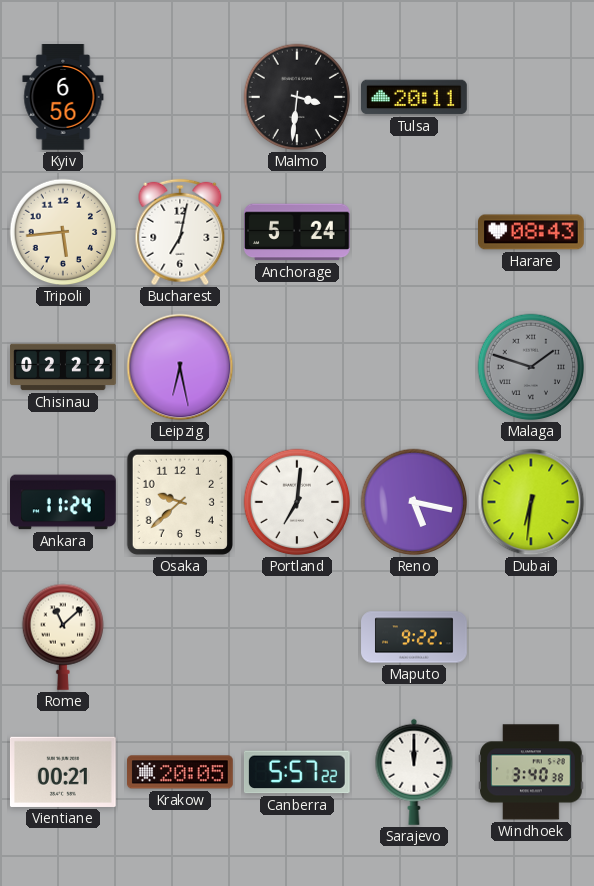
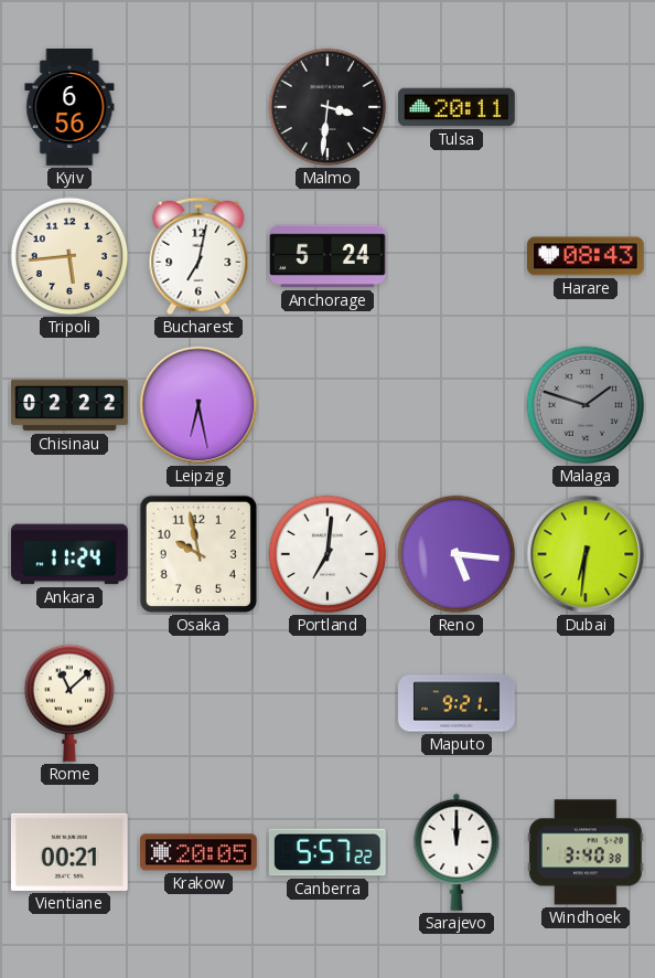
Osaka: 9:38 -> 9:58
Reno: 5:17 -> 5:16
Maputo: 9:22 -> 9:21
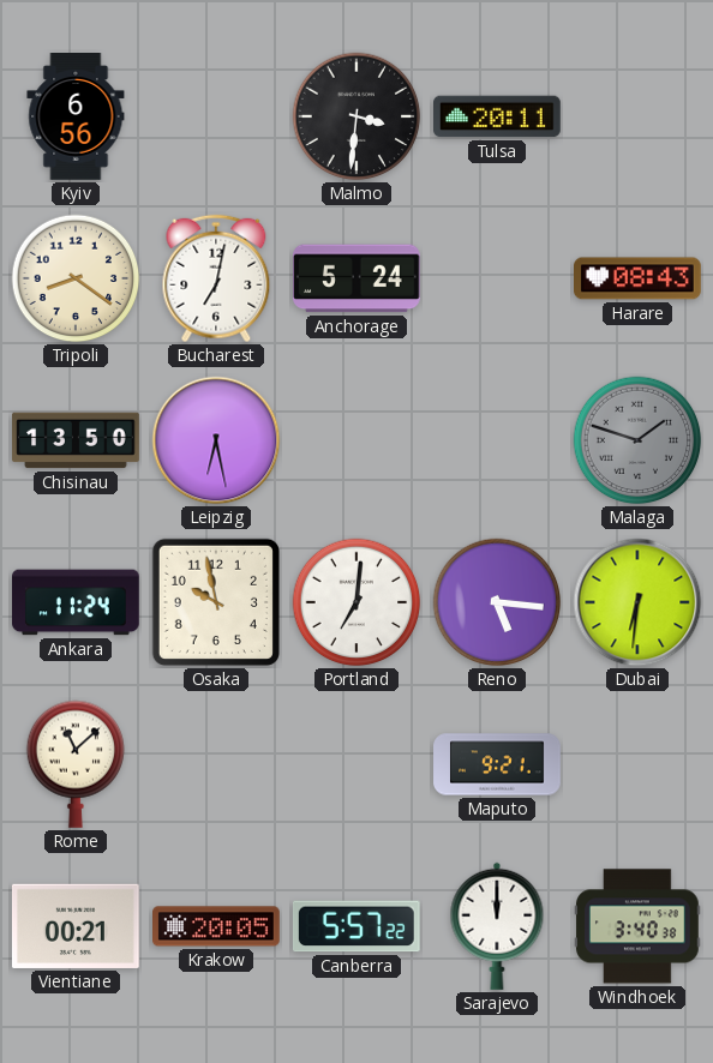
Tripoli: 5:44 -> 8:21
Chisinau: 02:22 -> 13:50
